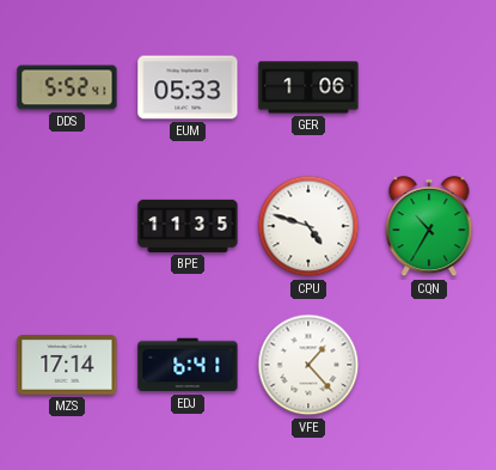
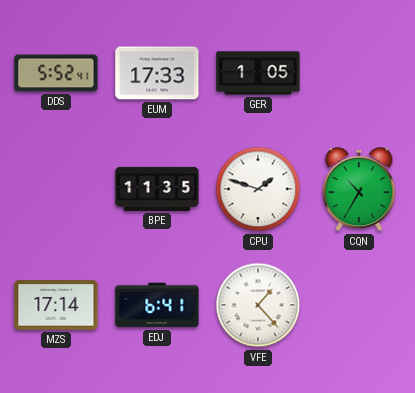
EUM: 05:33 -> 17:33
GER: 1:06 -> 1:05
CPU: 4:48 -> 1:48
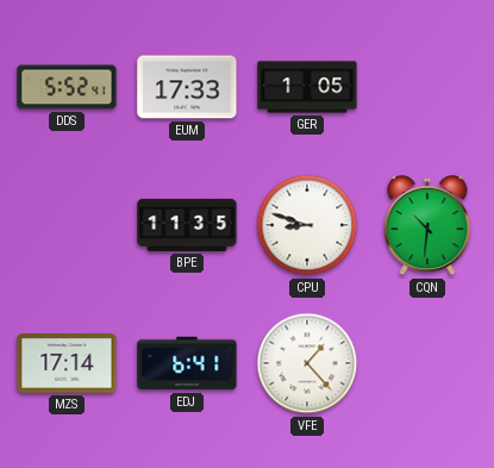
CPU: 1:48 -> 8:48
CQN: 10:35 -> 10:31
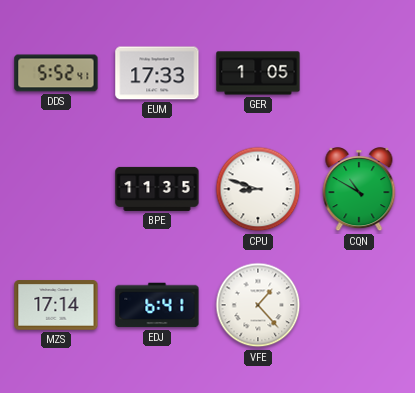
CQN: 10:31 -> 10:50
